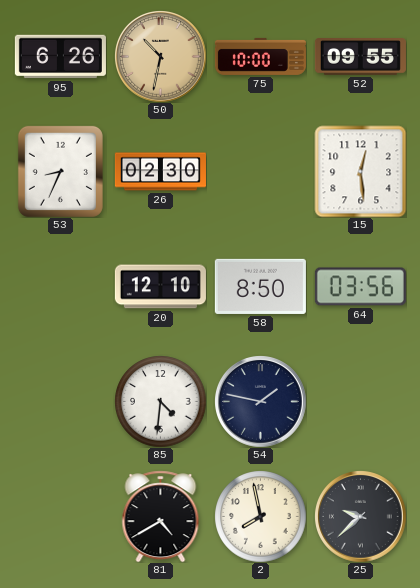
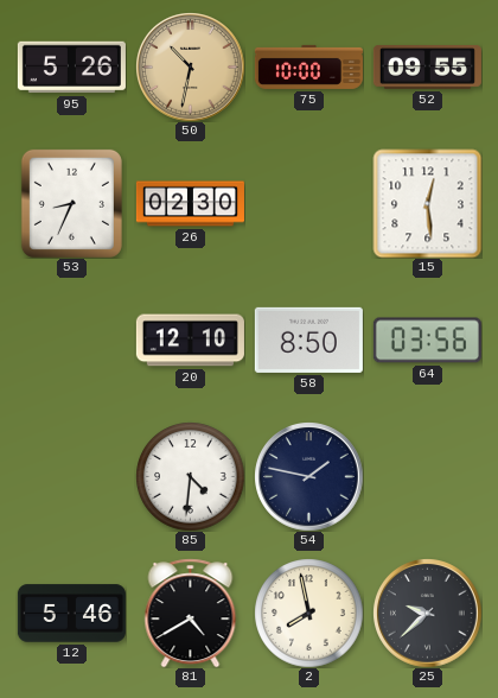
95: 6:26 -> 5:26
12: none -> 5:46
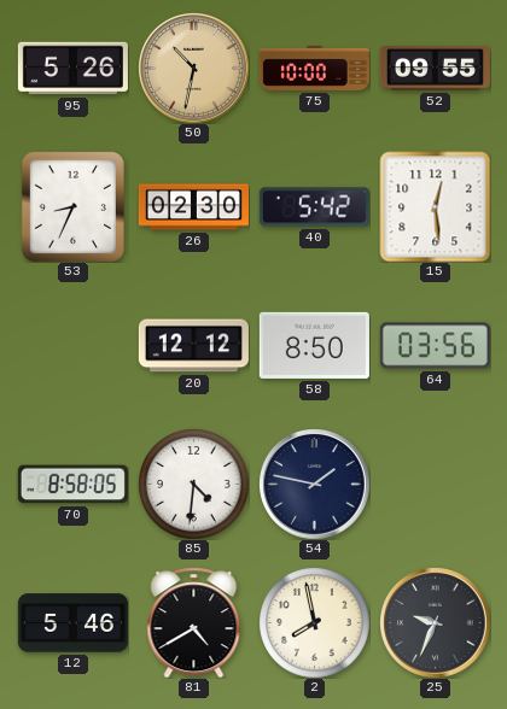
40: none -> 5:42
20: 12:10 -> 12:12
70: none -> 8:58
25: 9:38 -> 9:34
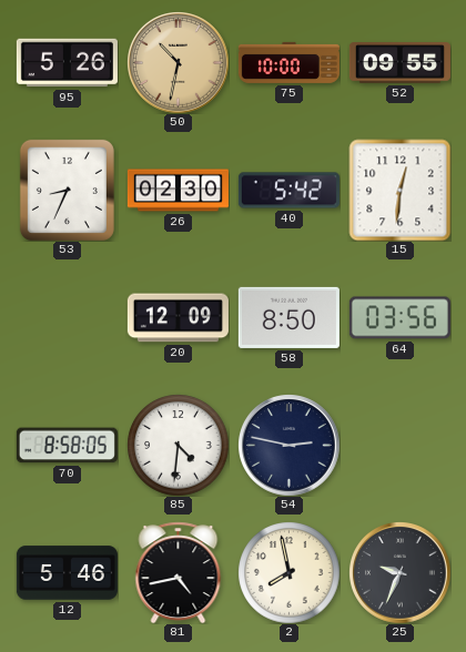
15: 12:29 -> 12:31
20: 12:12 -> 12:09
54: 1:47 -> 2:47
81: 4:40 -> 4:43
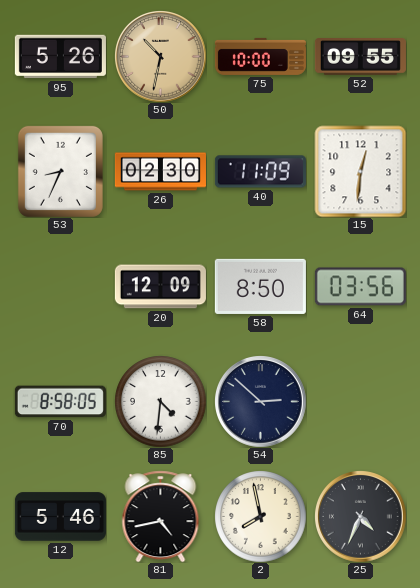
40: 5:42 -> 11:09
54: 2:47 -> 2:52
25: 9:34 -> 4:34
